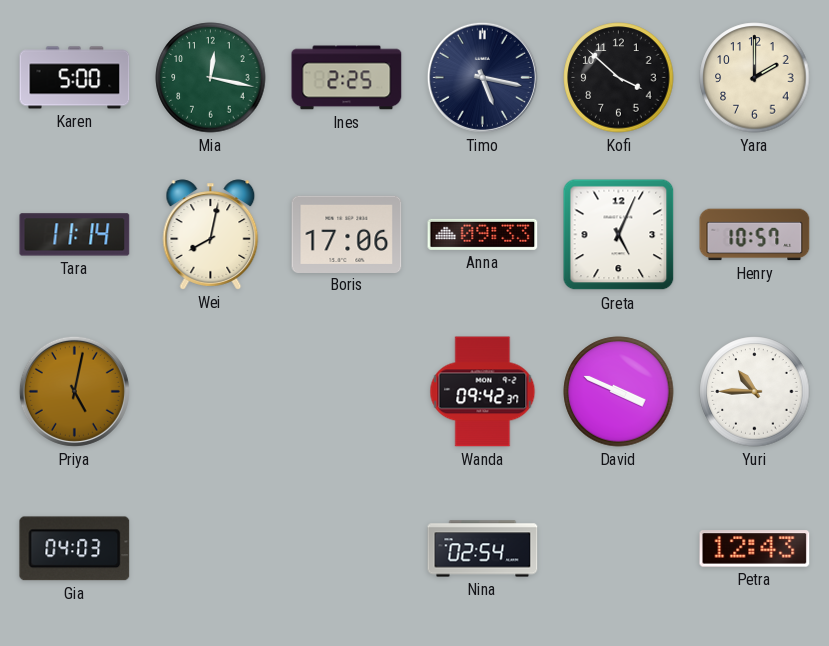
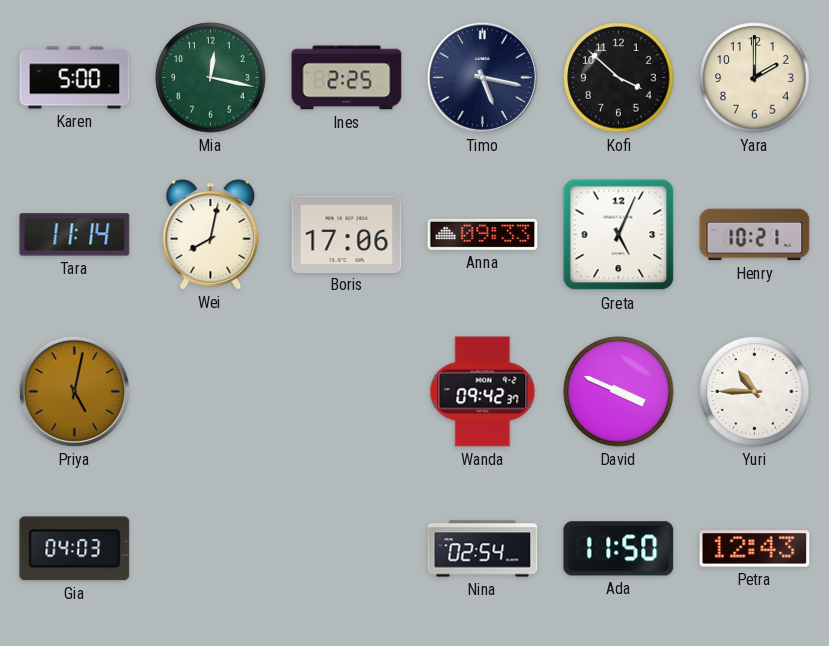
Henry: 10:57 -> 10:21
Ada: none -> 11:50
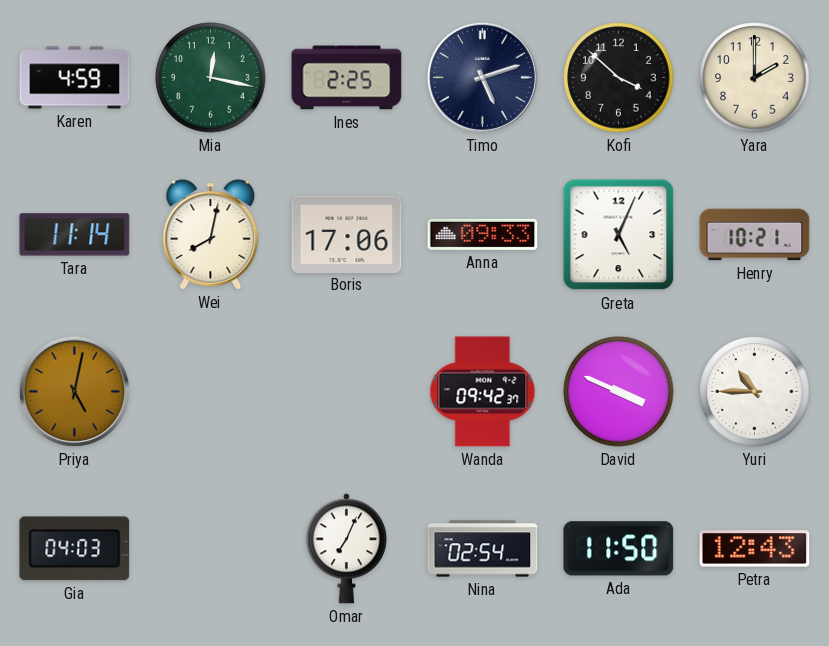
Karen: 5:00 -> 4:59
Timo: 5:17 -> 5:12
Omar: none -> 7:04
